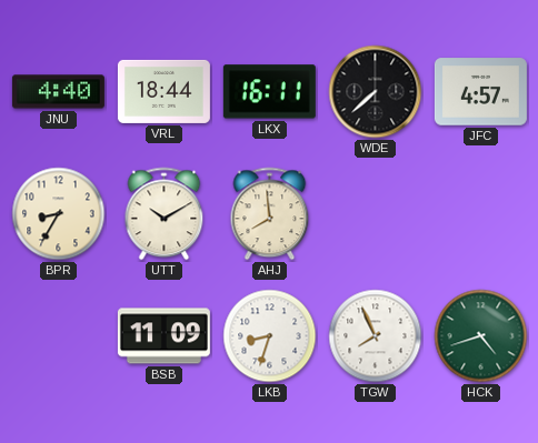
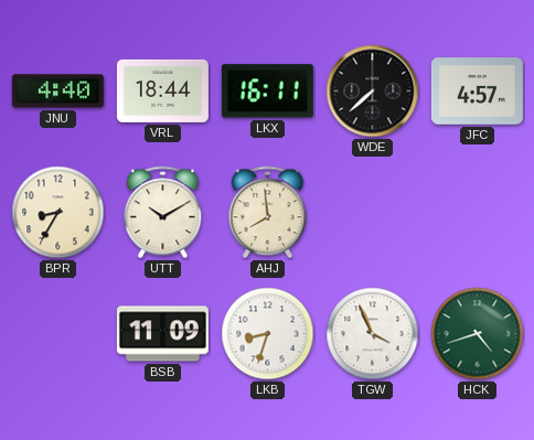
TGW: 7:56 -> 3:56
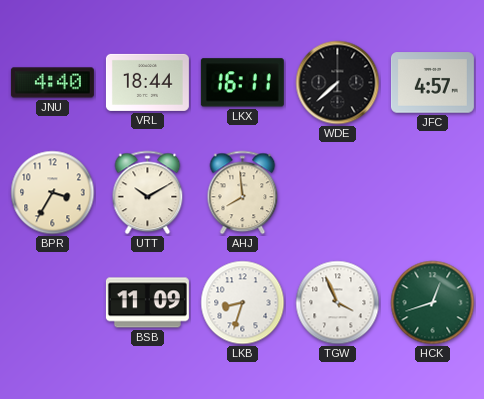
BPR: 8:35 -> 3:35
HCK: 4:42 -> 12:42
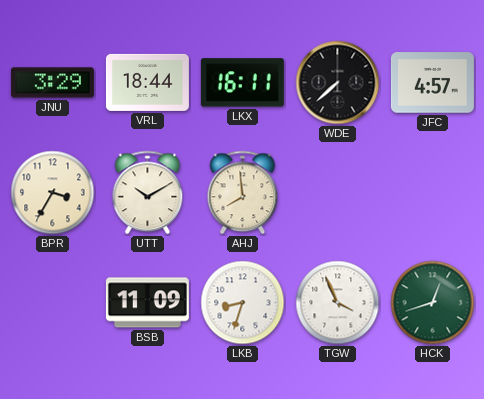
JNU: 4:40 -> 3:29
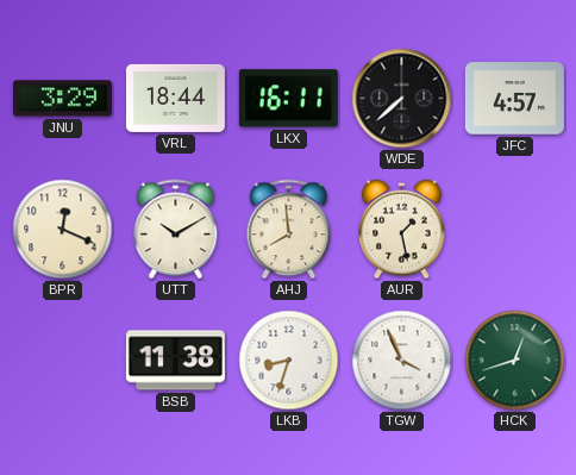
BPR: 3:35 -> 12:19
AUR: none -> 1:28
BSB: 11:09 -> 11:38
